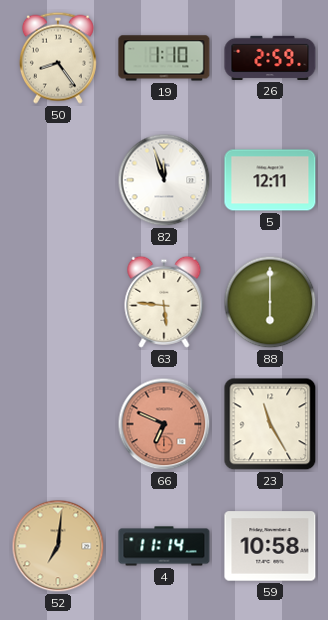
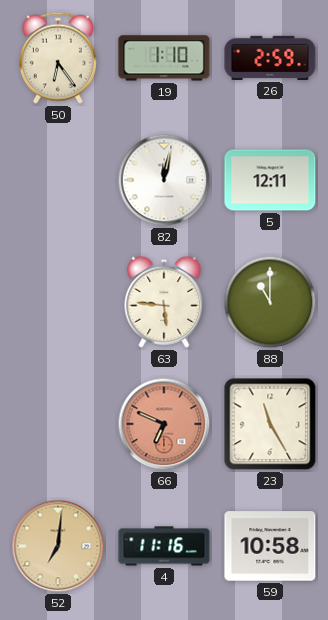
50: 8:24 -> 6:24
82: 11:57 -> 12:02
88: 6:00 -> 11:00
4: 11:14 -> 11:16
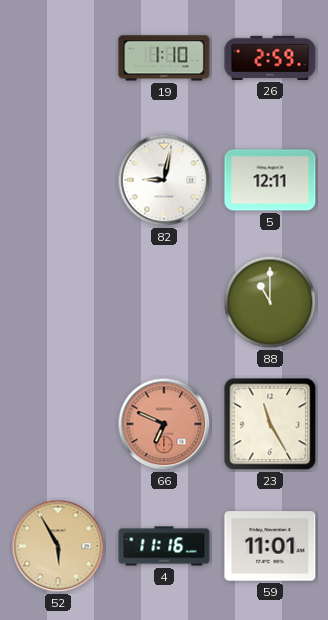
50: 6:24 -> none
82: 12:02 -> 9:02
63: 5:46 -> none
52: 7:01 -> 5:55
59: 10:58 -> 11:01
